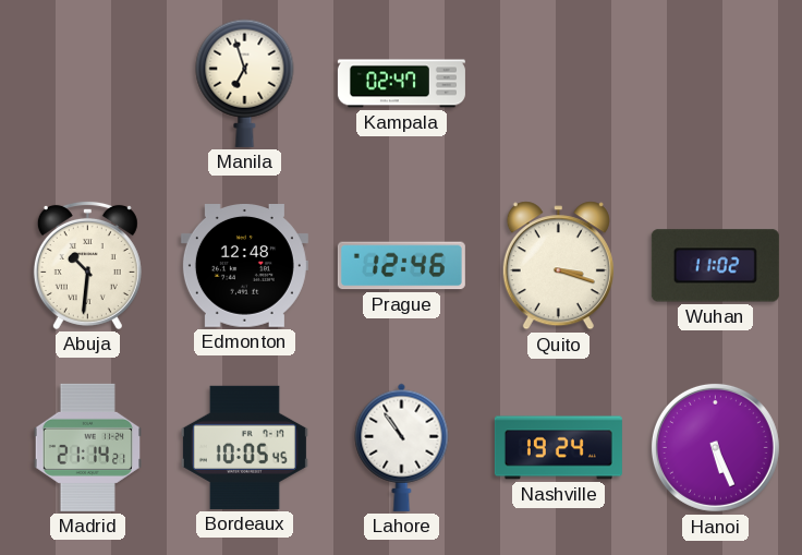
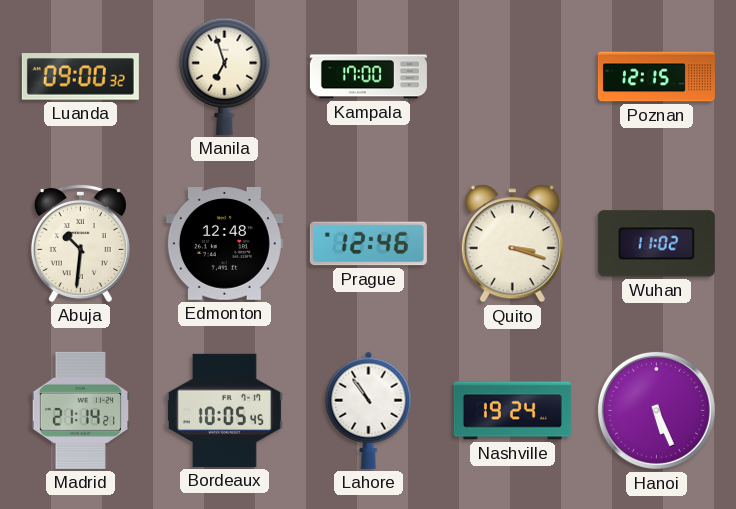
Luanda: none -> 09:00
Kampala: 02:47 -> 17:00
Poznan: none -> 12:15
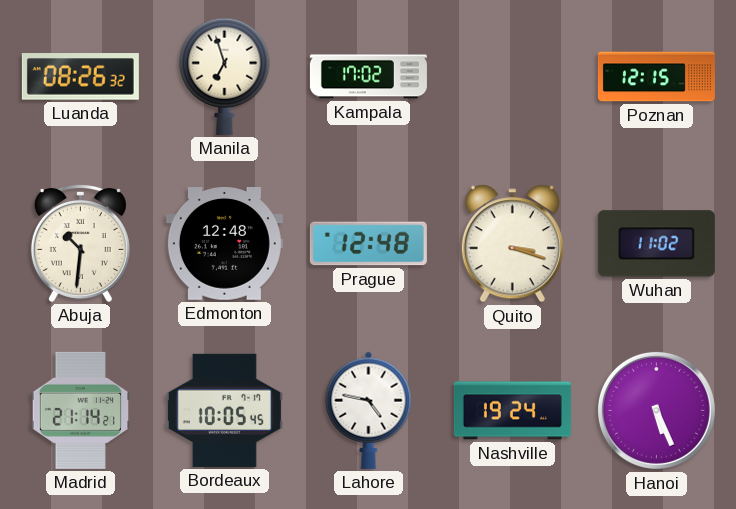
Luanda: 09:00 -> 08:26
Kampala: 17:00 -> 17:02
Prague: 12:46 -> 12:48
Lahore: 10:54 -> 4:47
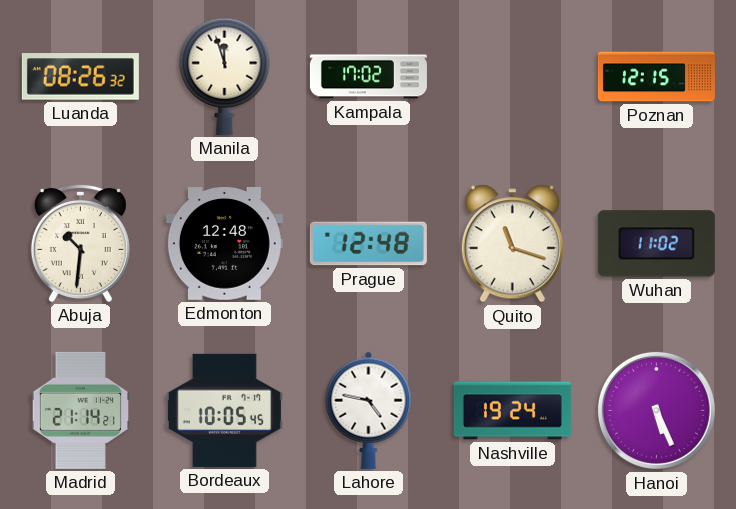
Manila: 6:57 -> 11:57
Quito: 3:18 -> 11:18
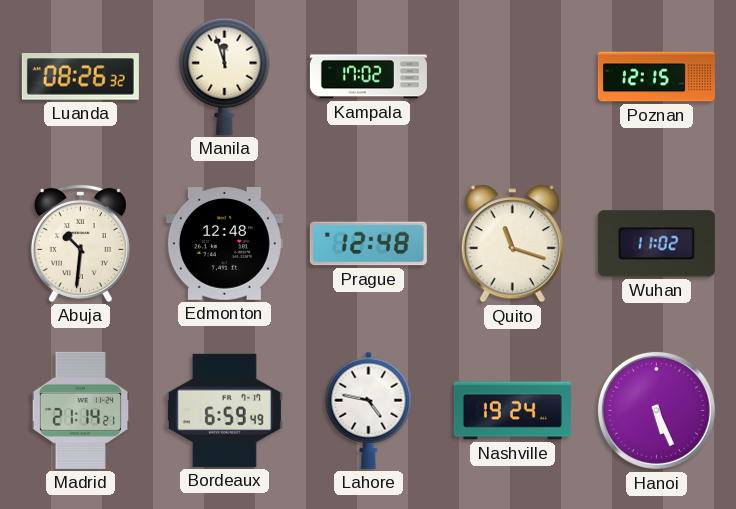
Bordeaux: 10:05 -> 6:59
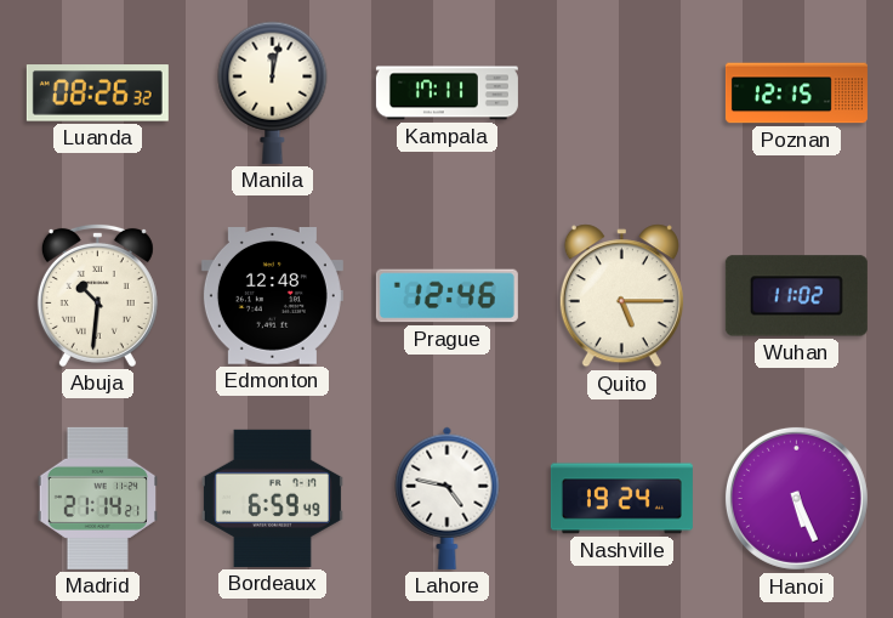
Manila: 11:57 -> 12:02
Kampala: 17:02 -> 17:11
Prague: 12:48 -> 12:46
Quito: 11:18 -> 5:15
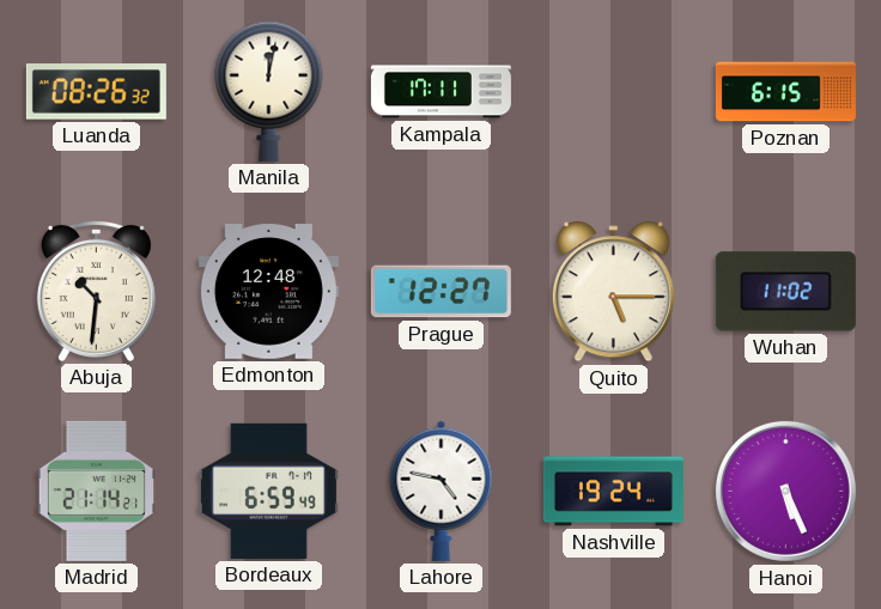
Poznan: 12:15 -> 6:15
Prague: 12:46 -> 12:27
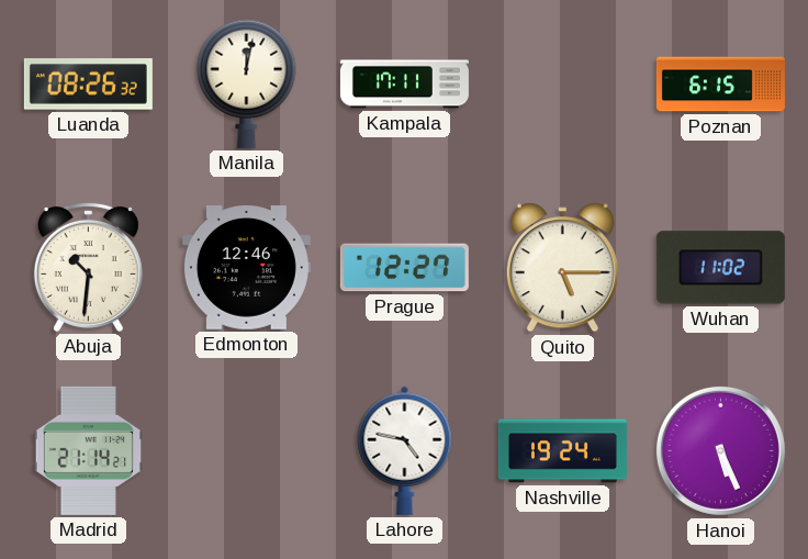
Edmonton: 12:48 -> 12:46
Bordeaux: 6:59 -> none
